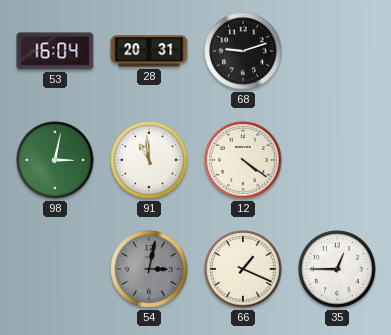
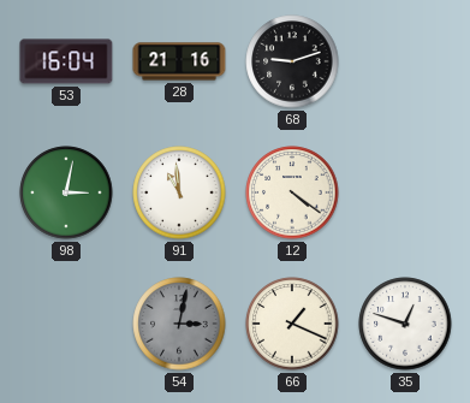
28: 20:31 -> 21:16
35: 12:45 -> 12:48
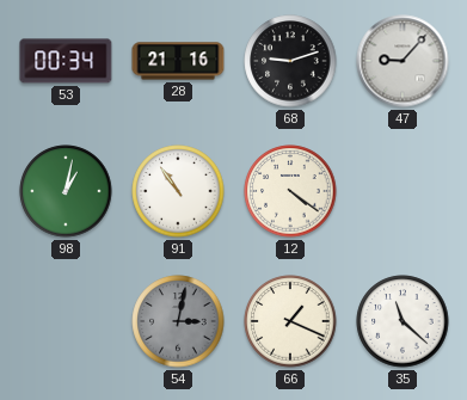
53: 16:04 -> 00:34
47: none -> 9:07
98: 3:02 -> 1:02
91: 10:59 -> 10:54
35: 12:48 -> 11:22
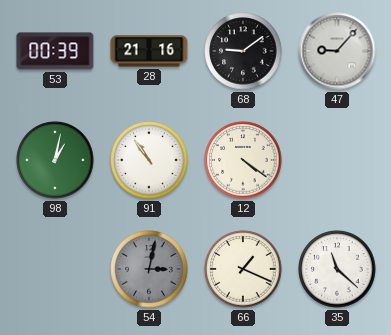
53: 00:34 -> 00:39
68: 9:12 -> 9:09
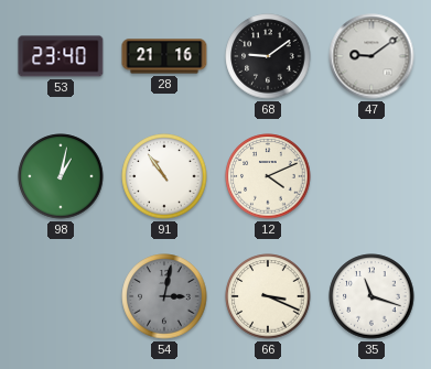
53: 00:39 -> 23:40
47: 9:07 -> 9:09
12: 4:21 -> 4:11
66: 1:19 -> 3:19
35: 11:22 -> 11:18
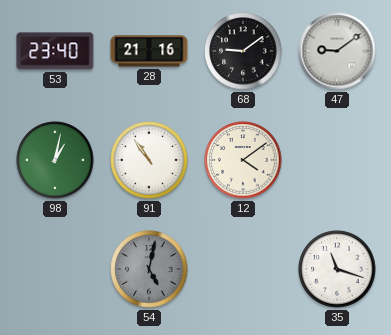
12: 4:11 -> 4:09
54: 3:02 -> 5:02
66: 3:19 -> none
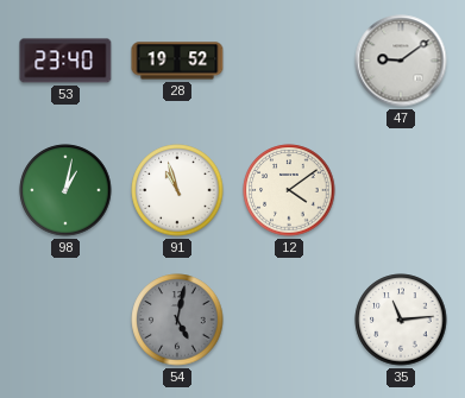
28: 21:16 -> 19:52
68: 9:09 -> none
91: 10:54 -> 10:57
35: 11:18 -> 11:14
